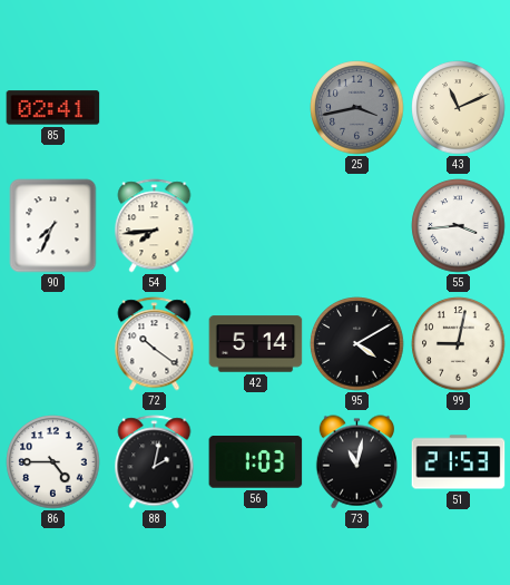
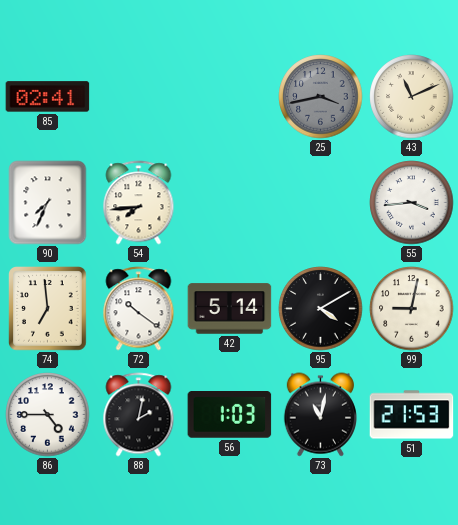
74: none -> 6:59
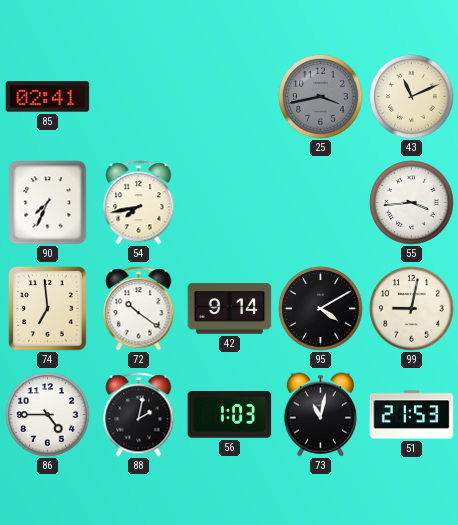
54: 7:44 -> 7:43
42: 5:14 -> 9:14
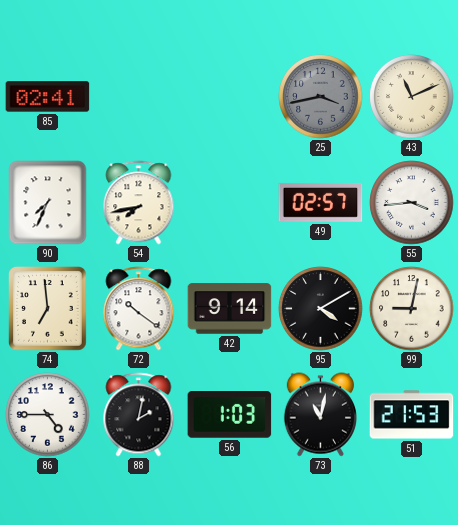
49: none -> 02:57
